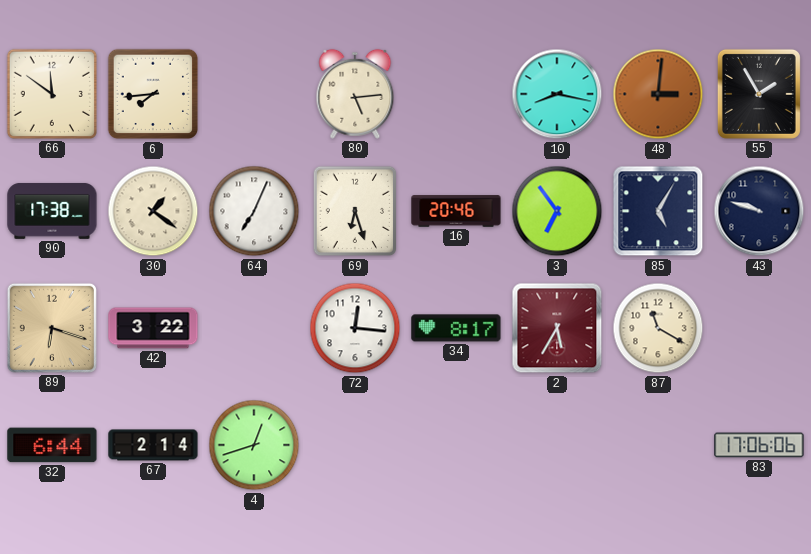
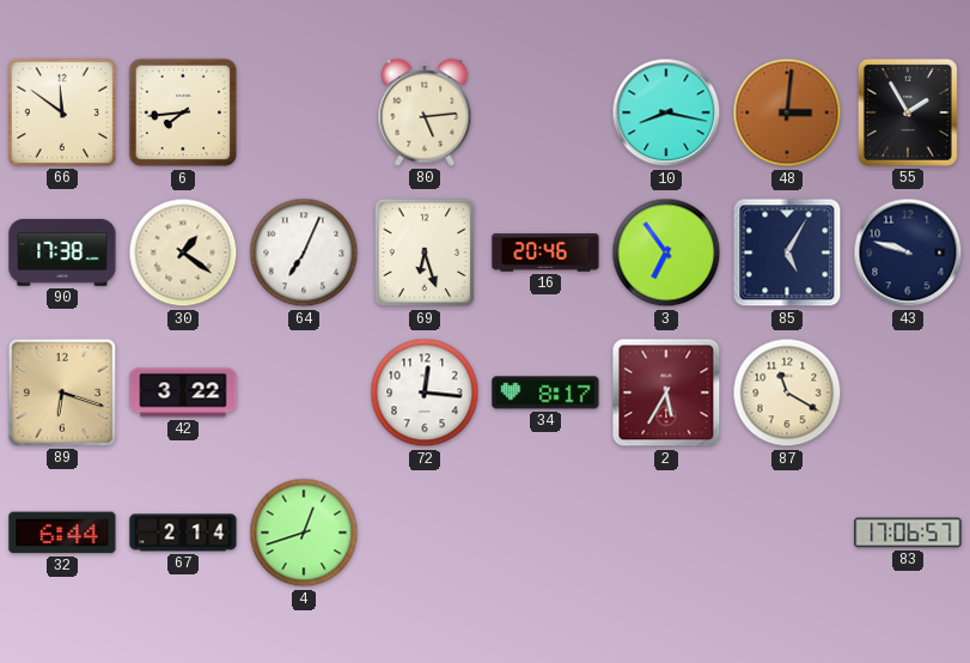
83: 17:06:06 -> 17:06:57
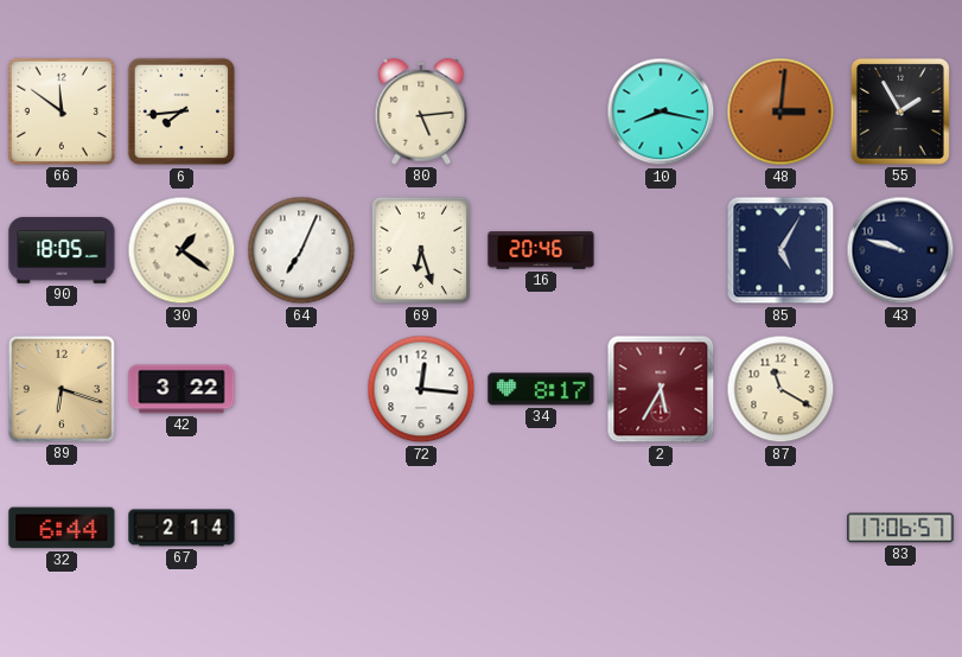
90: 17:38 -> 18:05
3: 6:54 -> none
4: 12:42 -> none
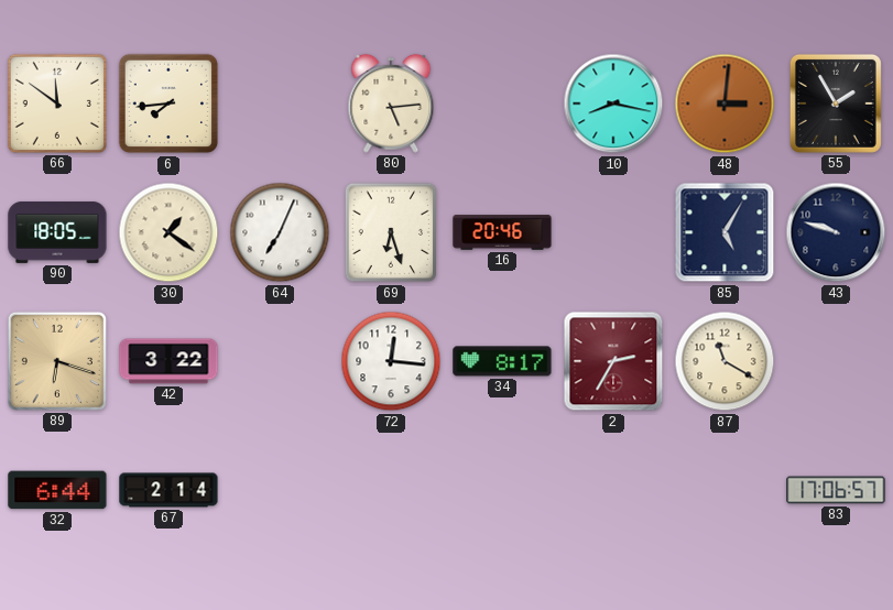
2: 5:35 -> 2:35
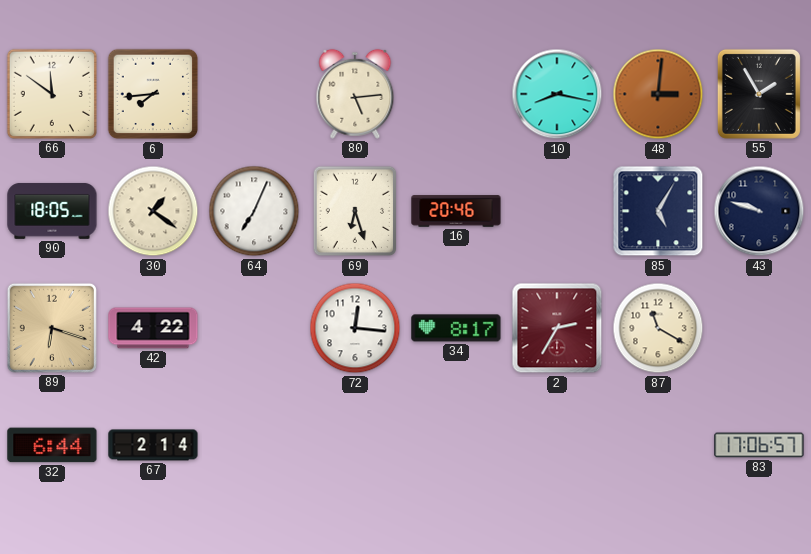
42: 3:22 -> 4:22
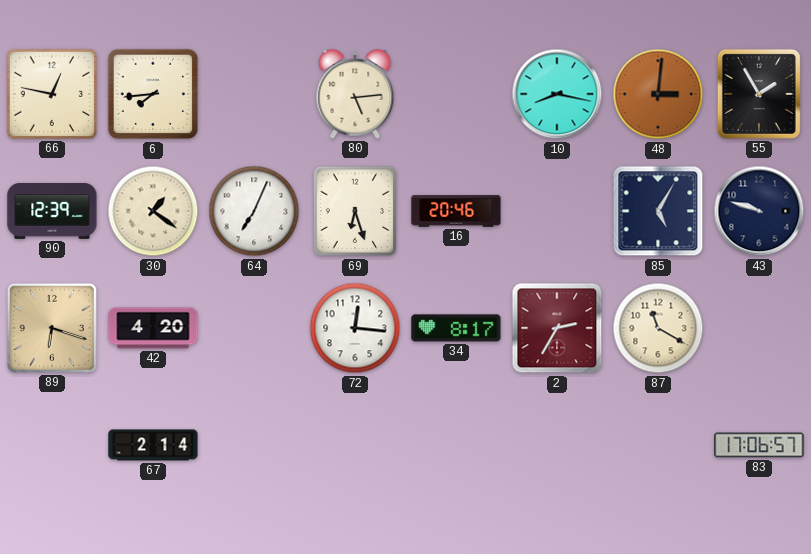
66: 11:51 -> 12:47
90: 18:05 -> 12:39
42: 4:22 -> 4:20
32: 6:44 -> none
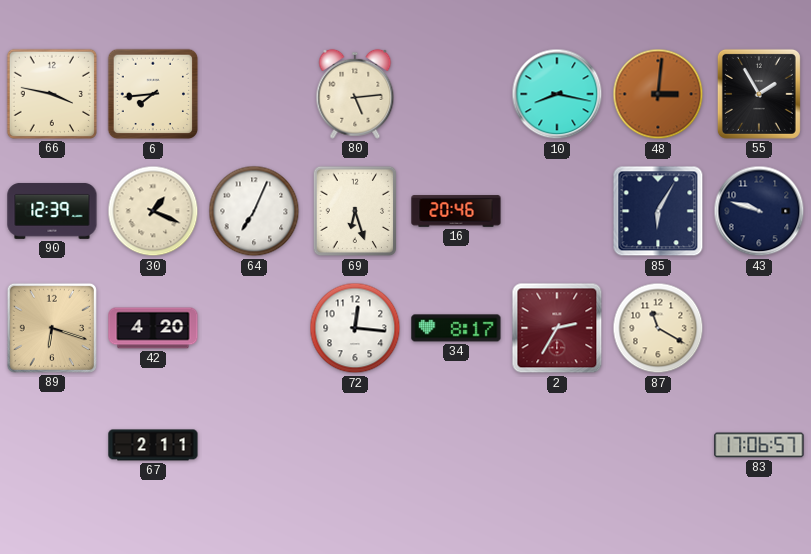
66: 12:47 -> 3:47
30: 1:21 -> 1:19
85: 5:05 -> 6:05
67: 2:14 -> 2:11
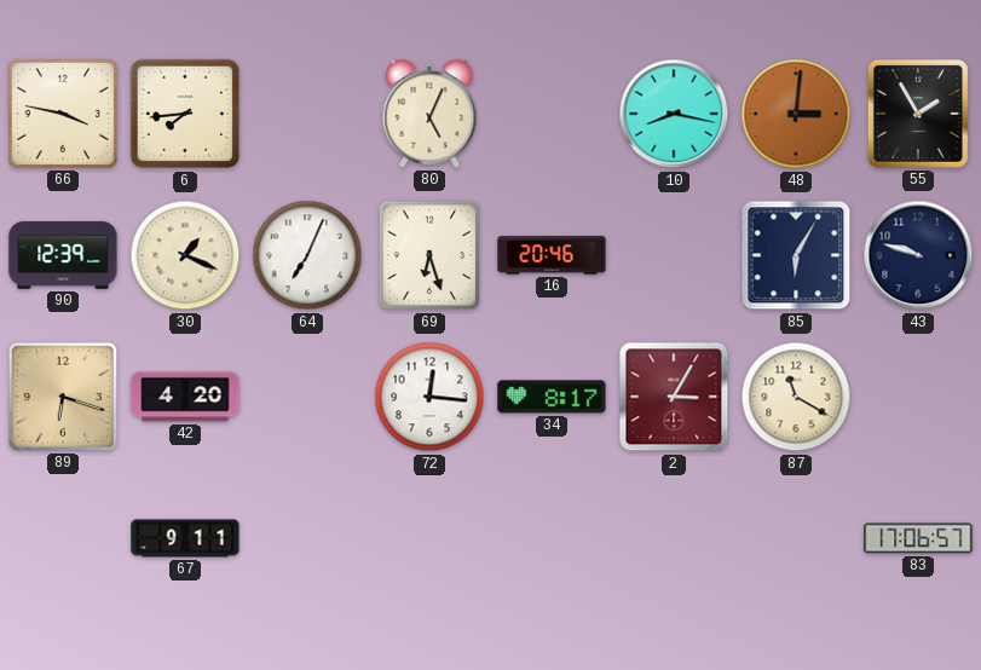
80: 5:14 -> 5:04
2: 2:35 -> 3:05
67: 2:11 -> 9:11
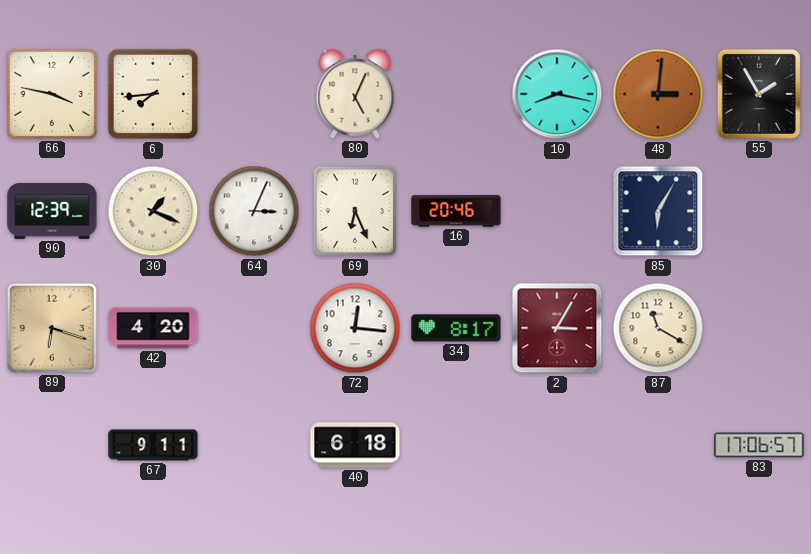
64: 7:04 -> 3:04
69: 6:27 -> 6:26
43: 9:48 -> none
40: none -> 6:18
